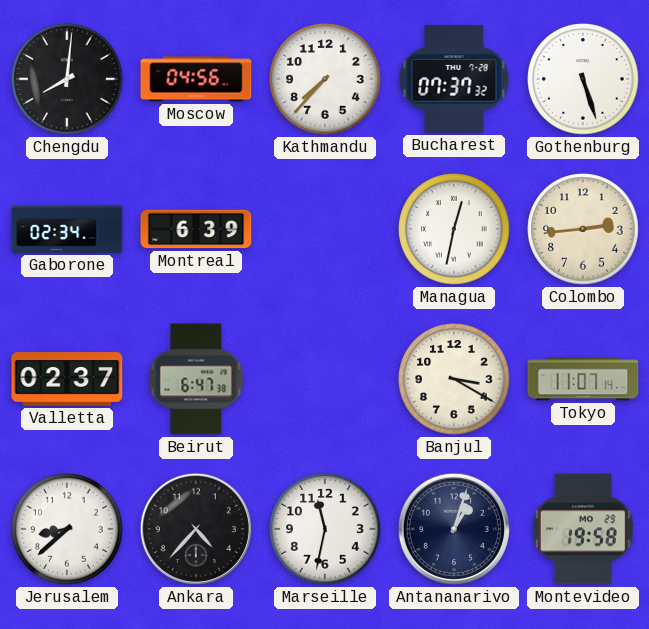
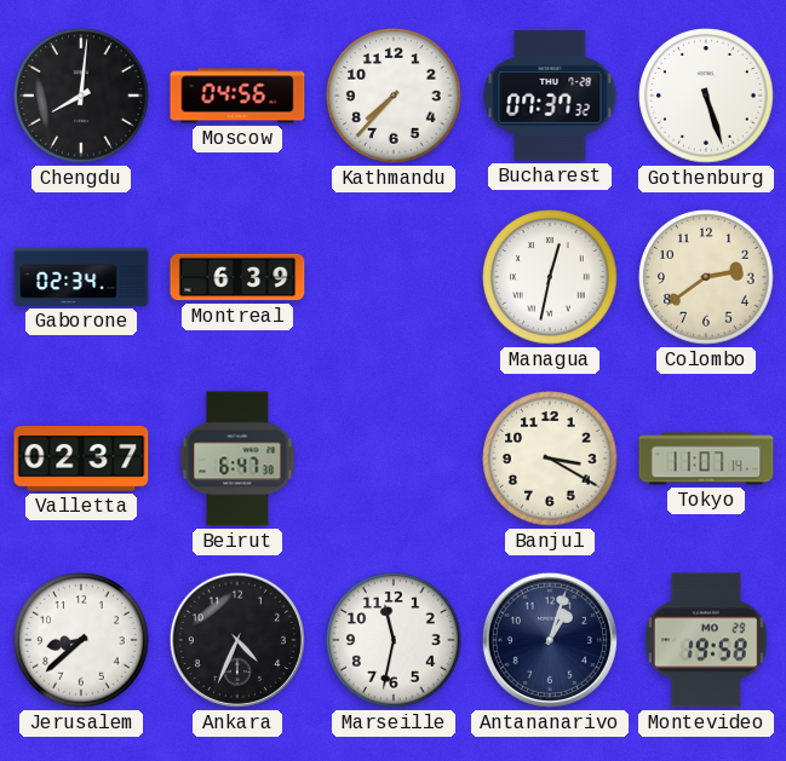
Colombo: 2:44 -> 2:39
Ankara: 4:37 -> 4:34
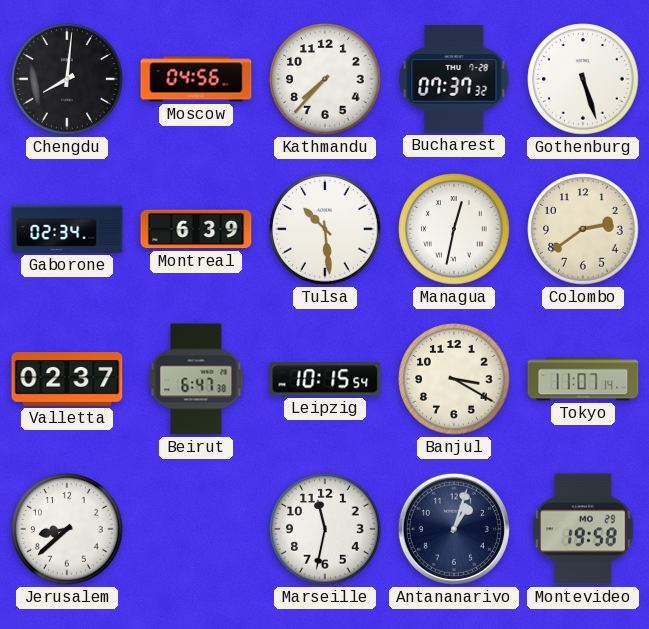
Tulsa: none -> 10:29
Leipzig: none -> 10:15
Ankara: 4:34 -> none
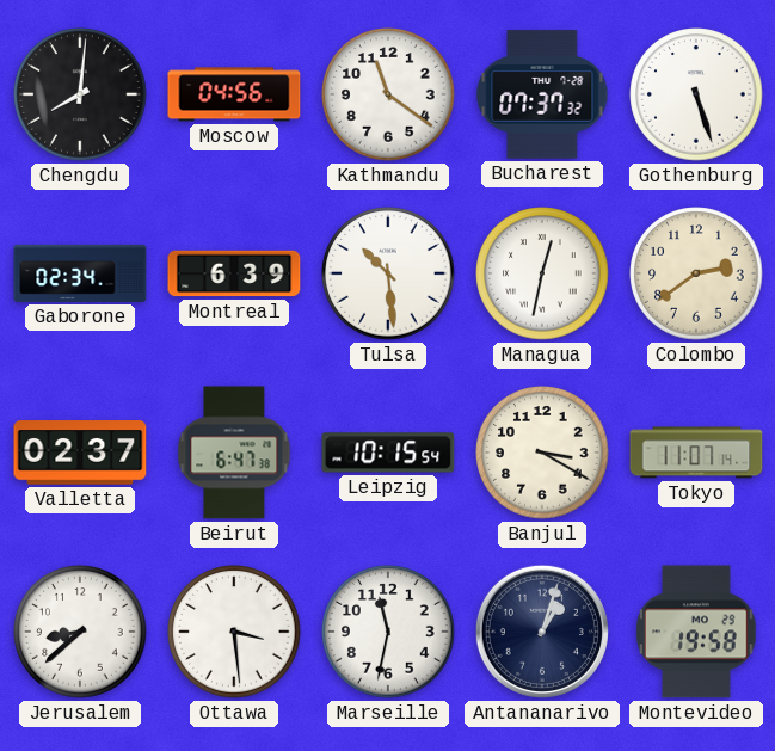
Kathmandu: 7:37 -> 11:21
Ottawa: none -> 3:29
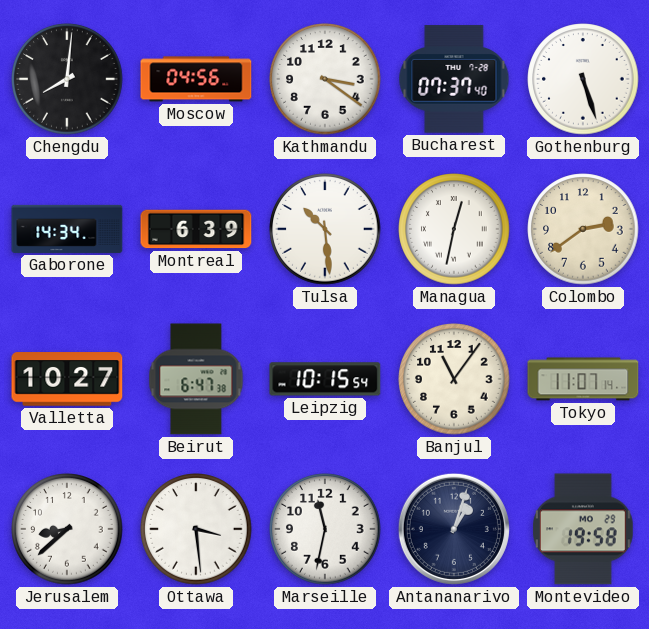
Kathmandu: 11:21 -> 3:21
Bucharest: 07:37:32 -> 07:37:40
Gaborone: 02:34 -> 14:34
Valletta: 02:37 -> 10:27
Banjul: 3:20 -> 11:06
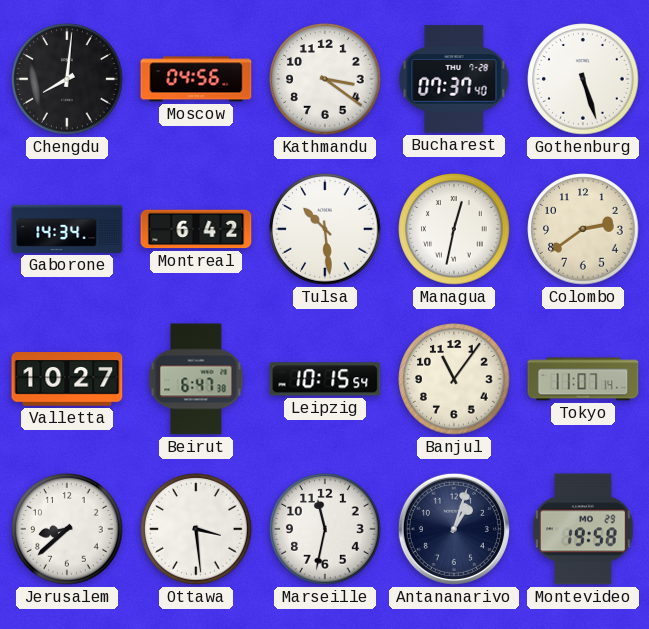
Montreal: 6:39 -> 6:42
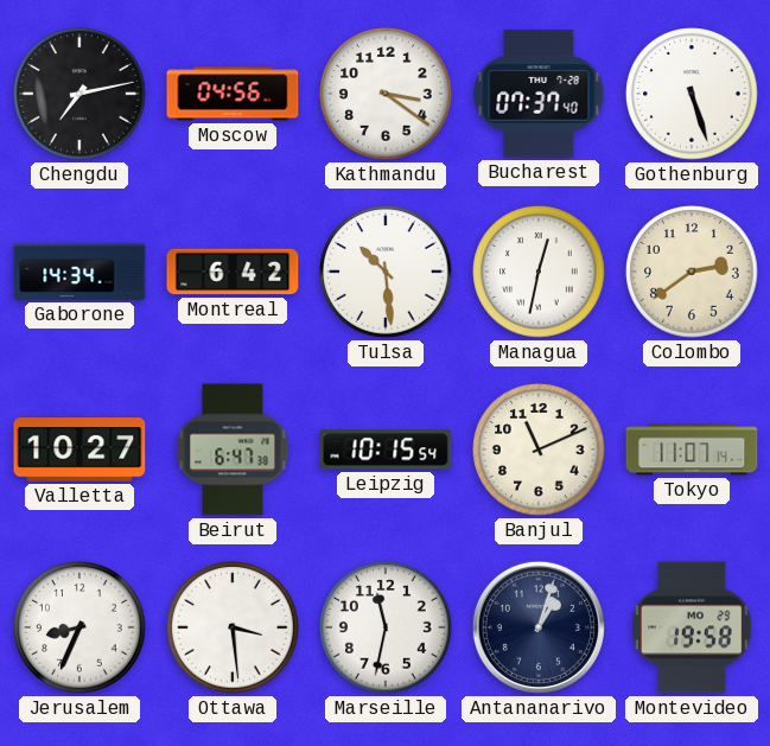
Chengdu: 8:01 -> 7:13
Banjul: 11:06 -> 11:11
Jerusalem: 8:38 -> 8:34
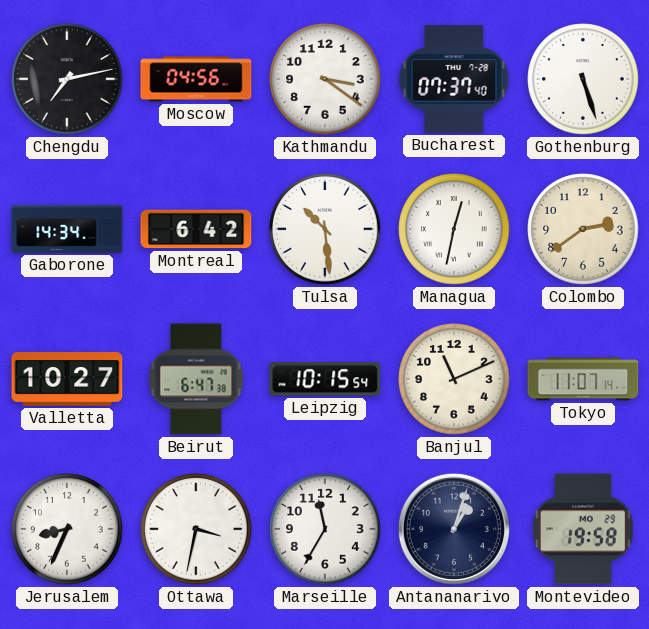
Ottawa: 3:29 -> 3:32
Marseille: 11:32 -> 11:35
